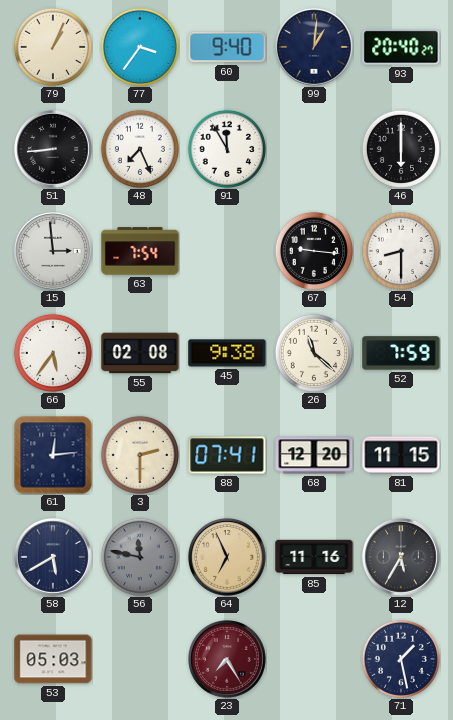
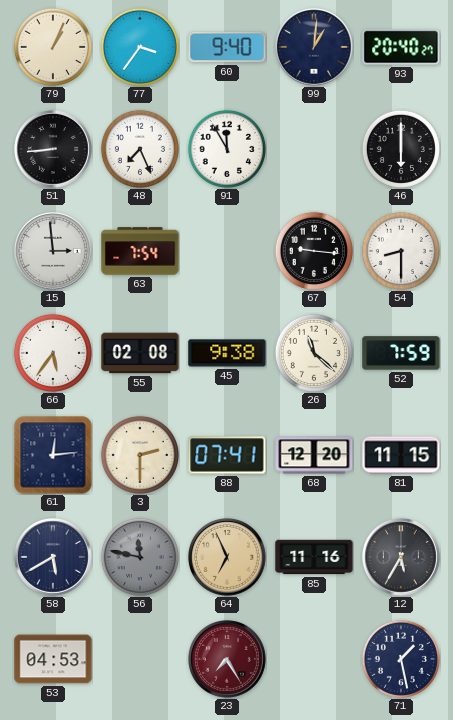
53: 05:03 -> 04:53
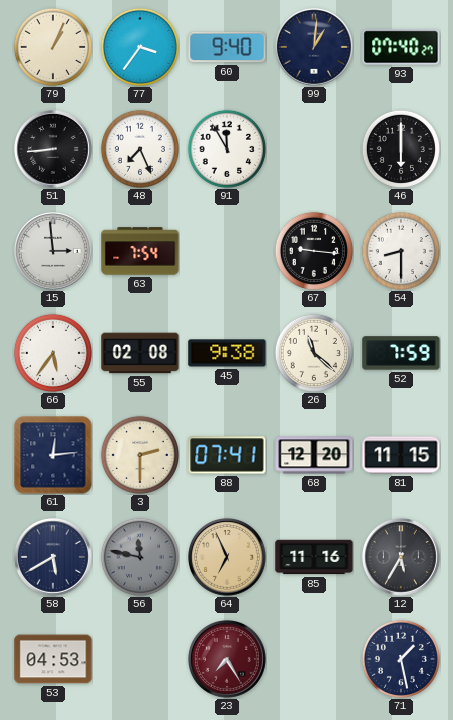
93: 20:40 -> 07:40
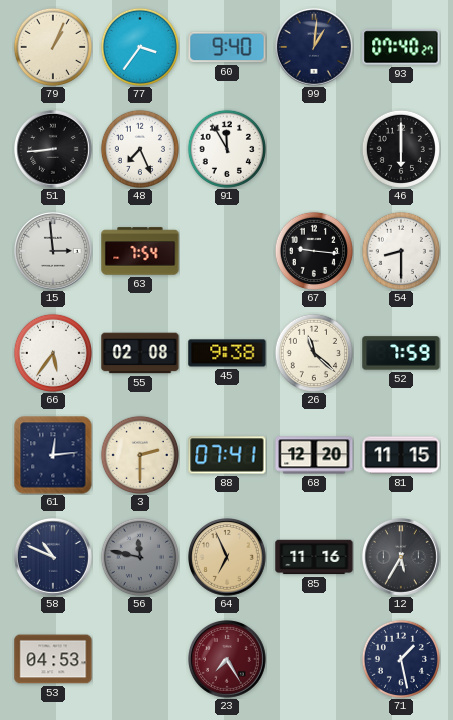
58: 5:40 -> 10:49
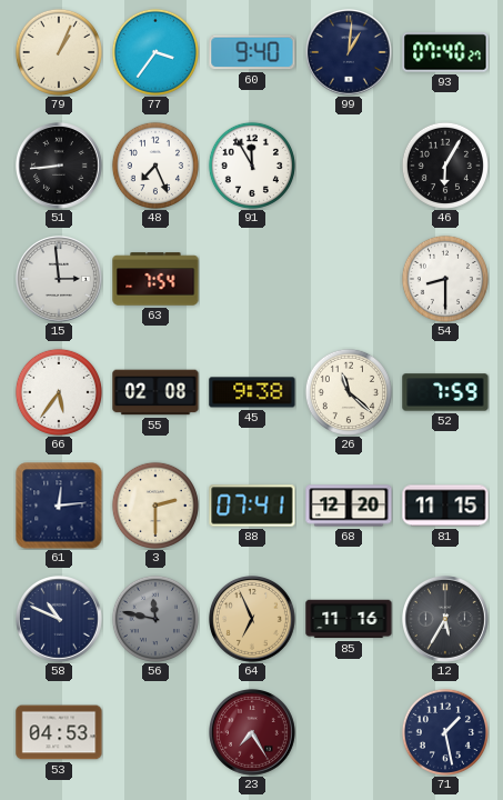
46: 6:00 -> 6:05
67: 9:16 -> none
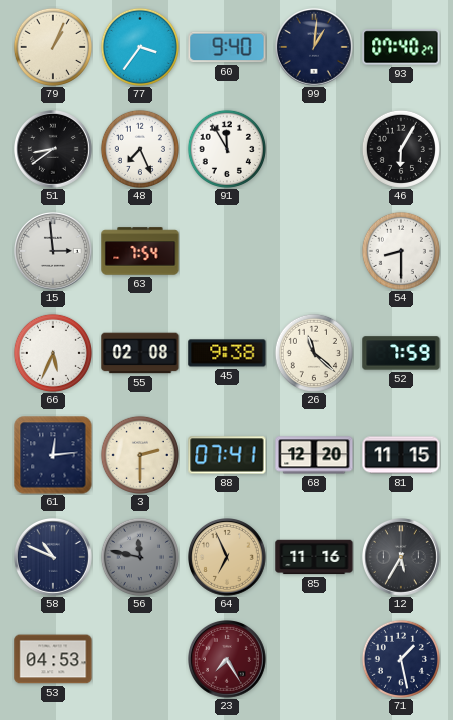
51: 8:44 -> 8:39
66: 5:36 -> 5:34
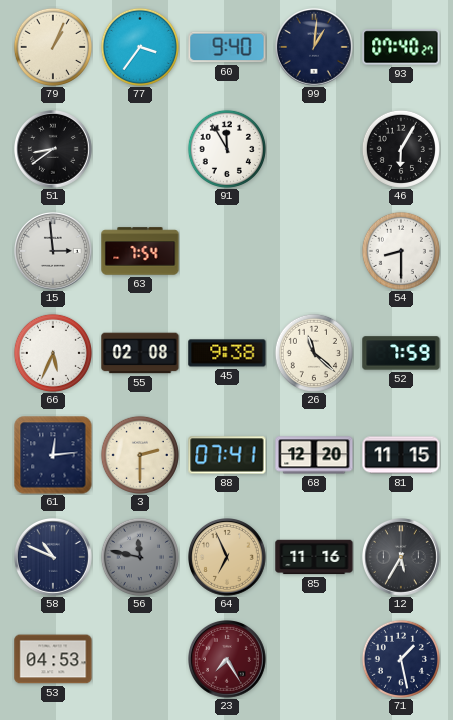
48: 7:26 -> none
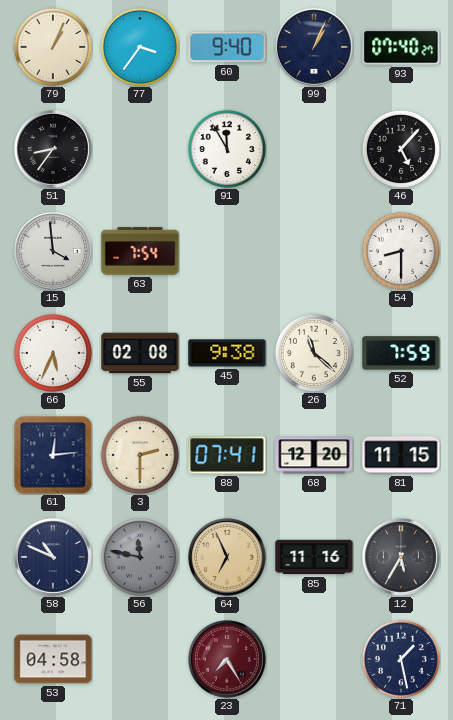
99: 1:01 -> 1:04
51: 8:39 -> 8:36
46: 6:05 -> 5:07
15: 2:59 -> 3:59
53: 04:53 -> 04:58
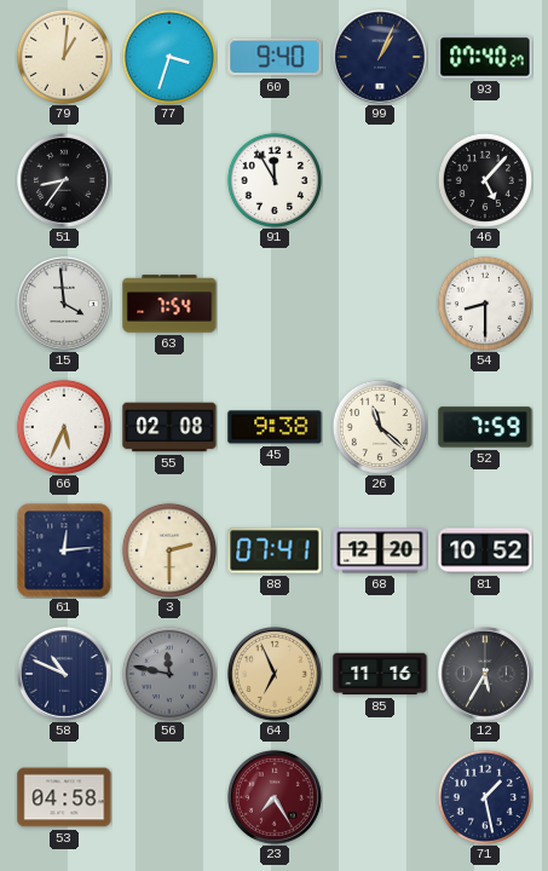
79: 1:04 -> 1:01
77: 3:36 -> 3:33
81: 11:15 -> 10:52
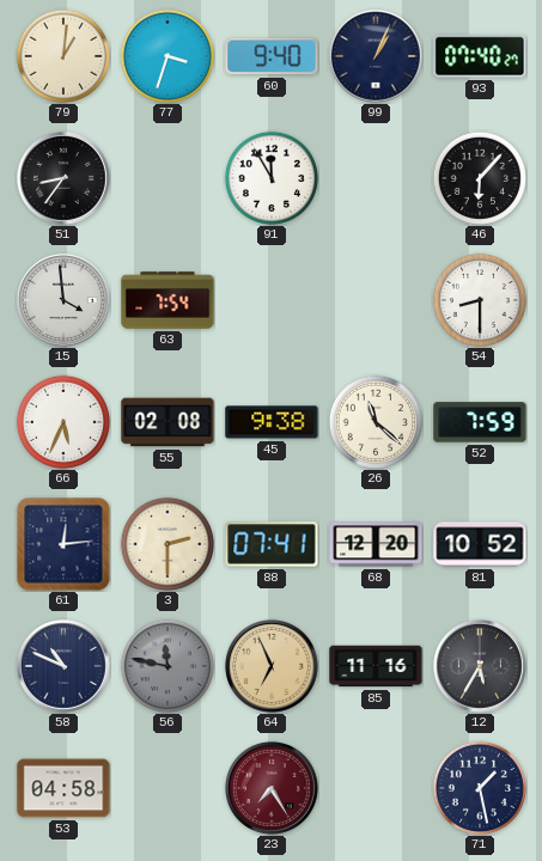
46: 5:07 -> 6:07
